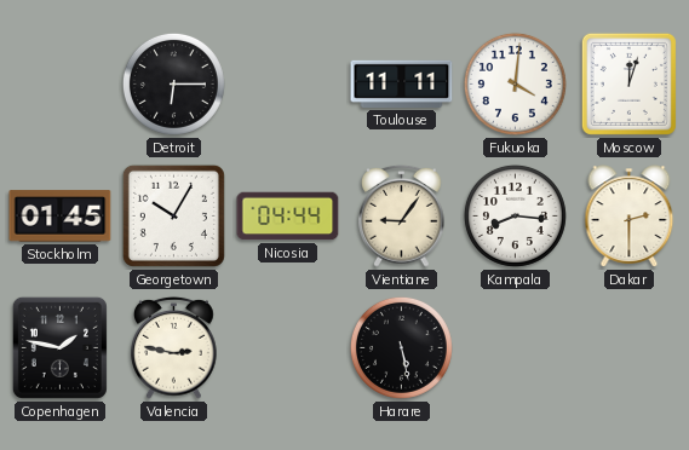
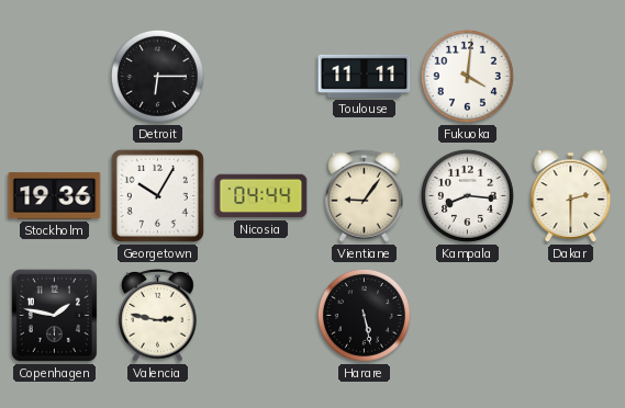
Moscow: 12:03 -> none
Stockholm: 01:45 -> 19:36
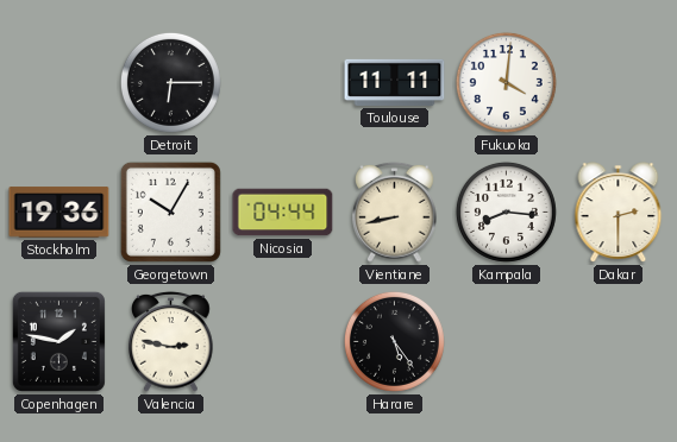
Vientiane: 9:06 -> 8:43
Harare: 5:28 -> 5:24
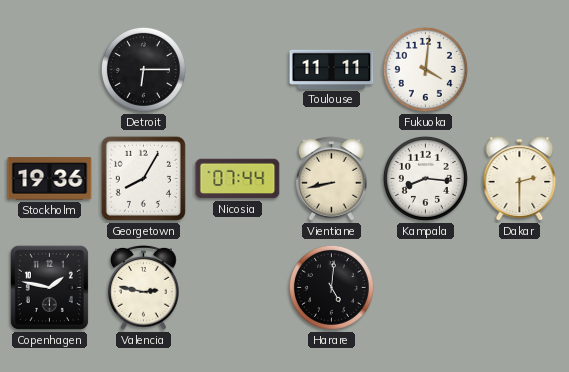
Georgetown: 10:05 -> 8:05
Nicosia: 04:44 -> 07:44
Harare: 5:24 -> 5:01
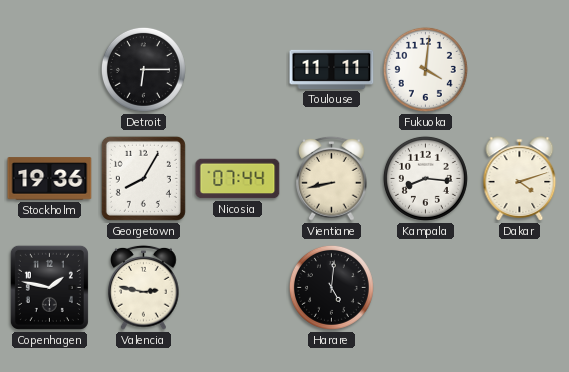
Dakar: 2:30 -> 4:12
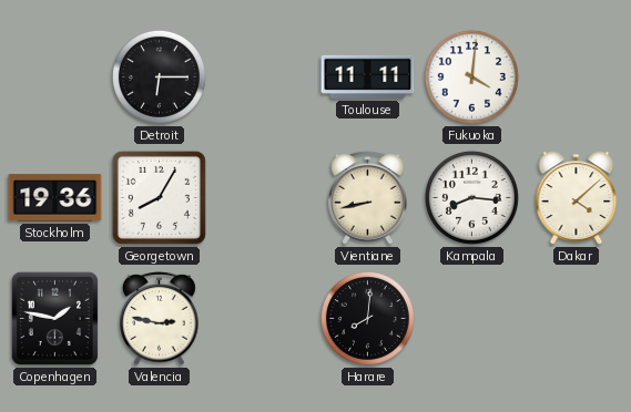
Nicosia: 07:44 -> none
Dakar: 4:12 -> 4:08
Harare: 5:01 -> 8:01
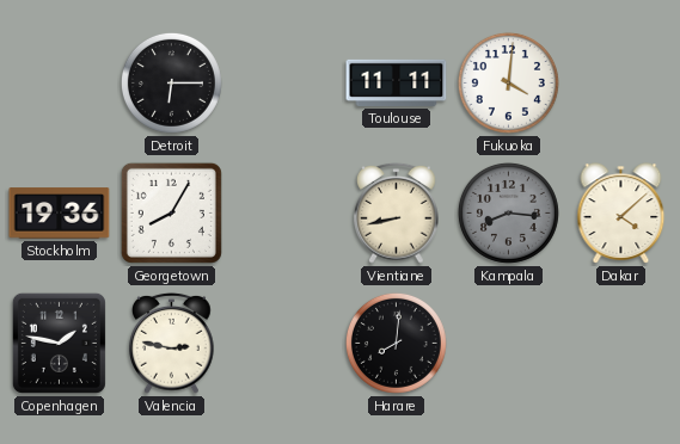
Kampala dial: white -> grey
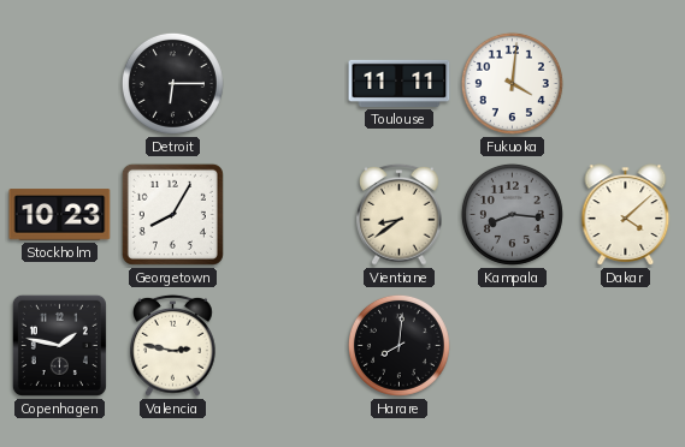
Stockholm: 19:36 -> 10:23
Vientiane: 8:43 -> 8:39
